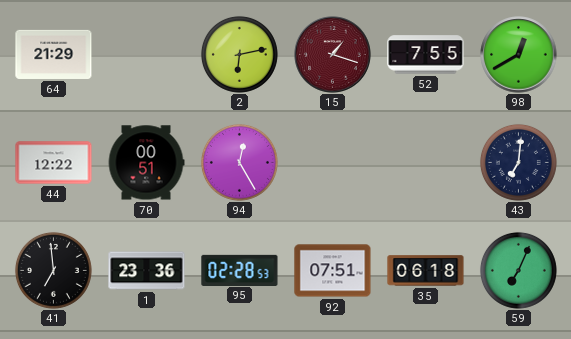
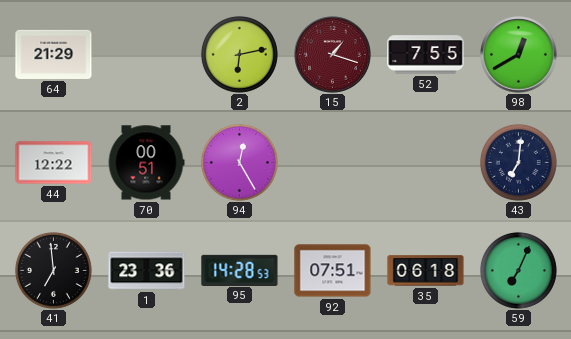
95: 02:28 -> 14:28
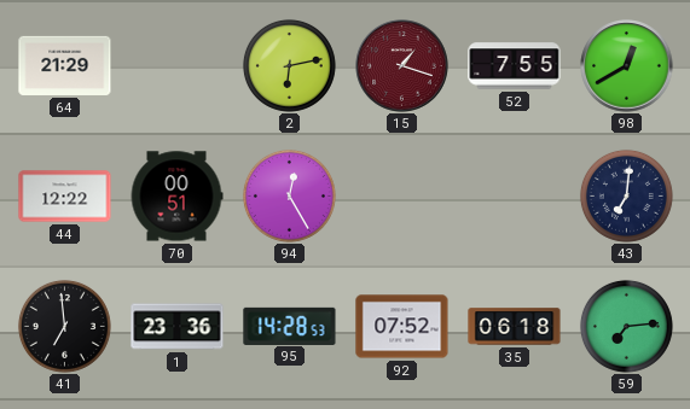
92: 07:51 -> 07:52
59: 7:04 -> 7:14
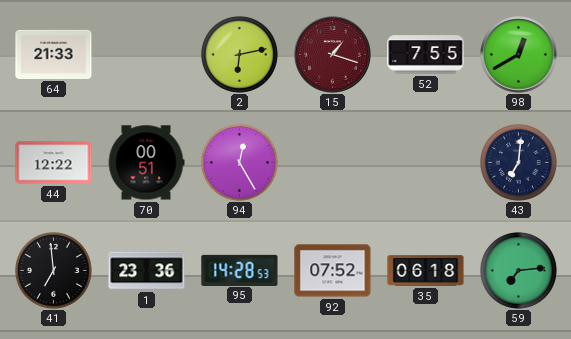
64: 21:29 -> 21:33
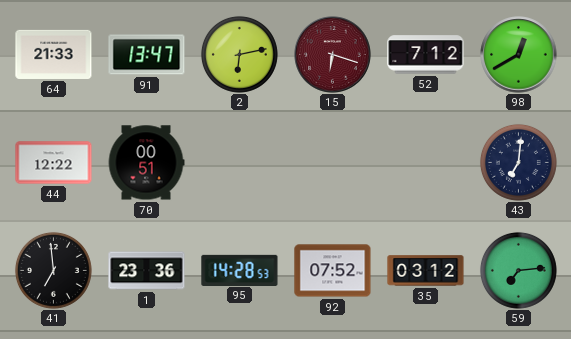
91: none -> 13:47
15: 1:18 -> 6:18
52: 7:55 -> 7:12
94: 12:25 -> none
35: 06:18 -> 03:12
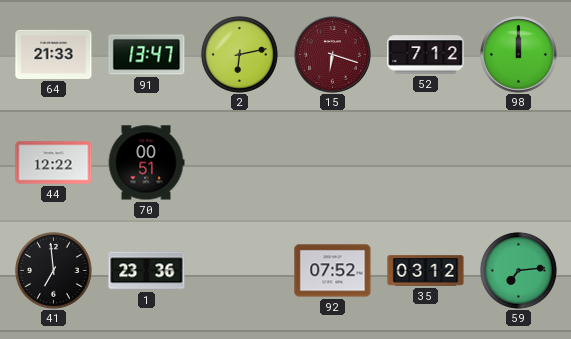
98: 12:40 -> 12:00
43: 7:01 -> none
95: 14:28 -> none
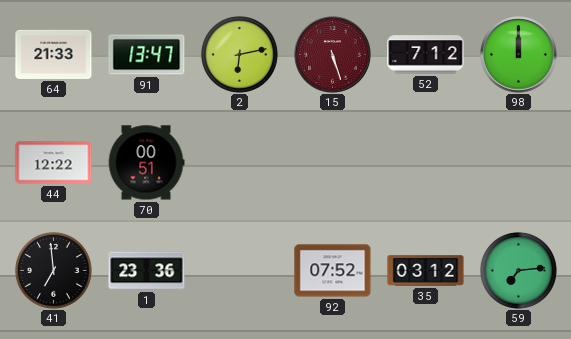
15: 6:18 -> 5:27
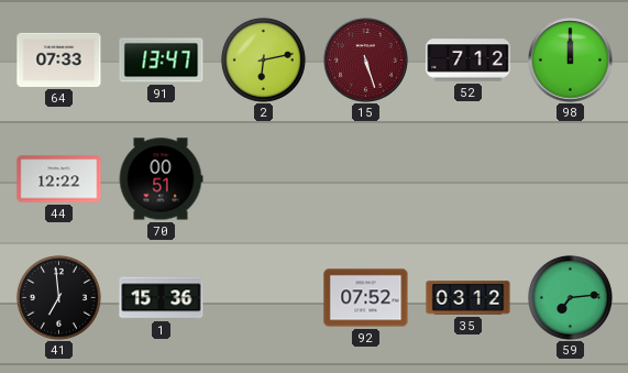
64: 21:33 -> 07:33
1: 23:36 -> 15:36
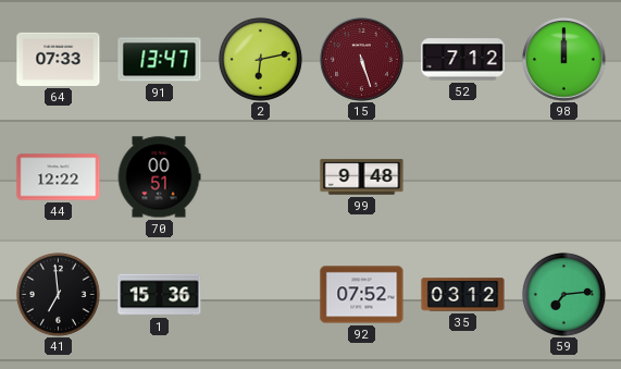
99: none -> 9:48
